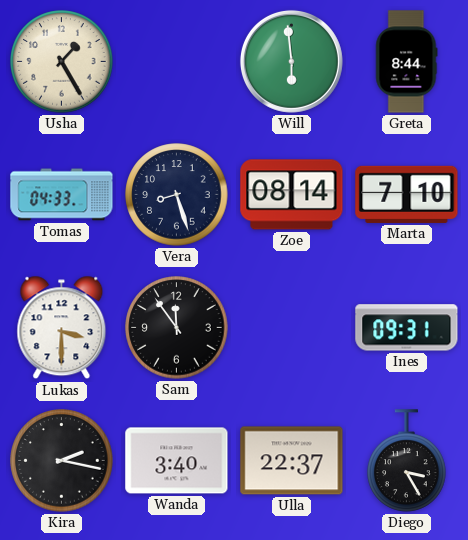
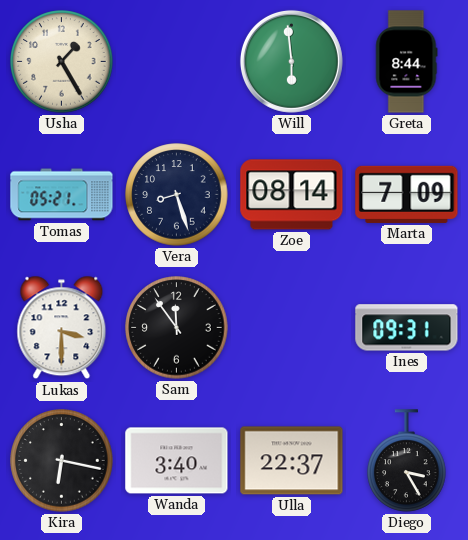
Tomas: 04:33 -> 05:21
Marta: 7:10 -> 7:09
Kira: 2:17 -> 6:17
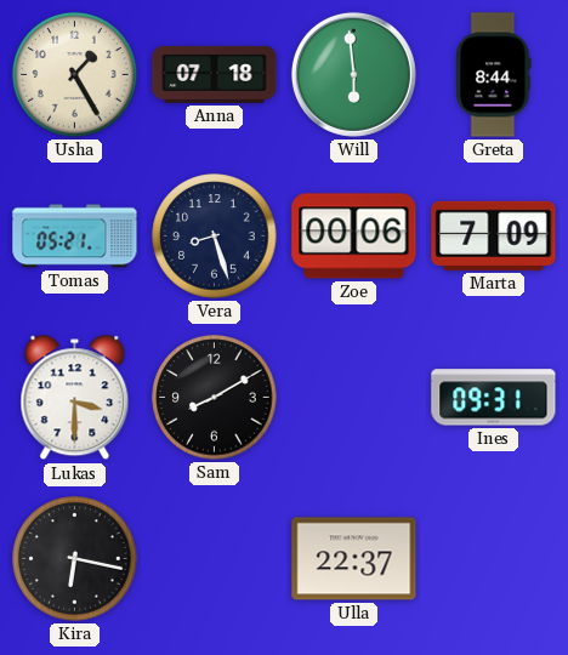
Anna: none -> 07:18
Zoe: 08:14 -> 00:06
Sam: 11:54 -> 8:10
Wanda: 3:40 -> none
Diego: 3:25 -> none
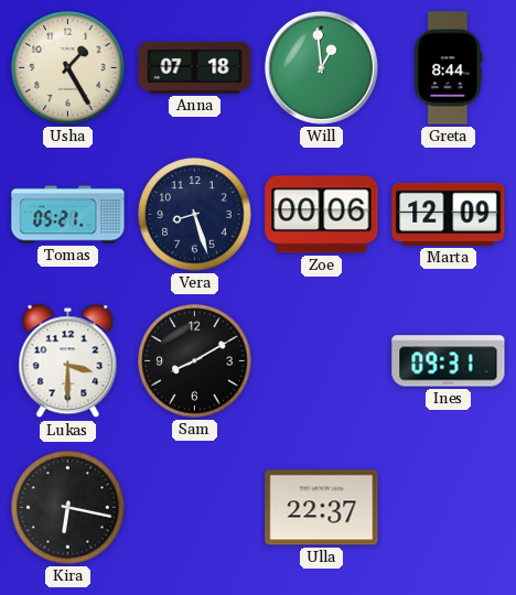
Will: 5:59 -> 12:59
Marta: 7:09 -> 12:09
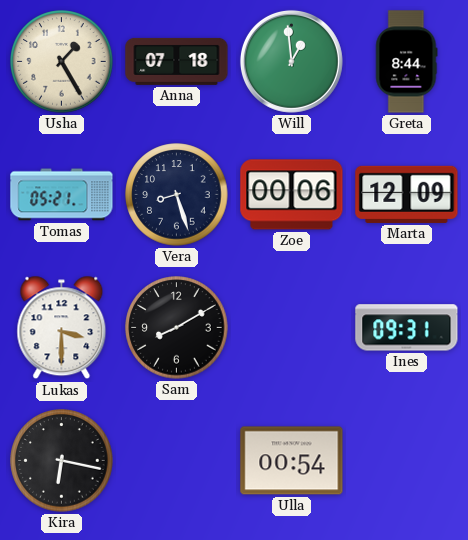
Ulla: 22:37 -> 00:54
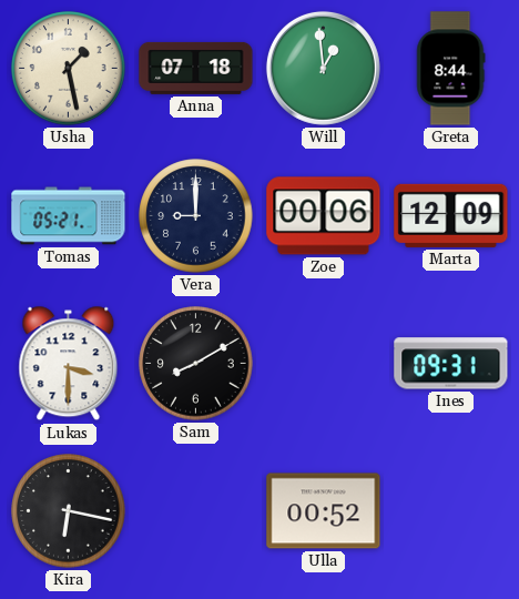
Usha: 1:25 -> 1:28
Vera: 8:27 -> 9:00
Ulla: 00:54 -> 00:52
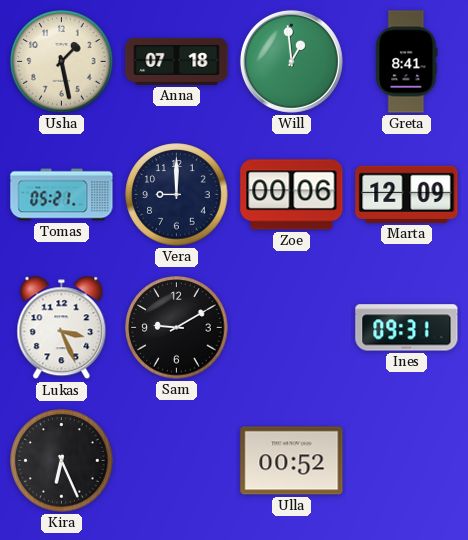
Greta: 8:44 -> 8:41
Lukas: 3:30 -> 3:26
Sam: 8:10 -> 9:10
Kira: 6:17 -> 6:26
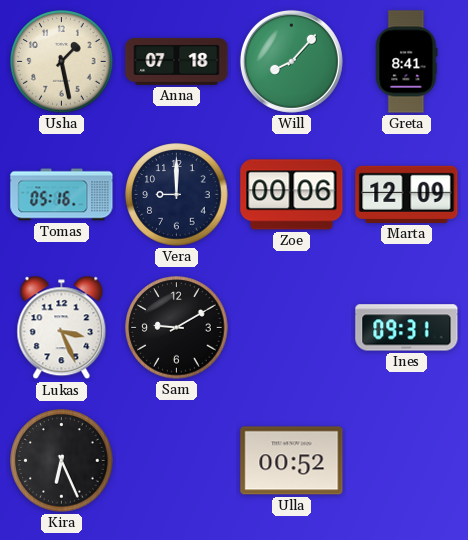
Will: 12:59 -> 8:07
Tomas: 05:21 -> 05:16
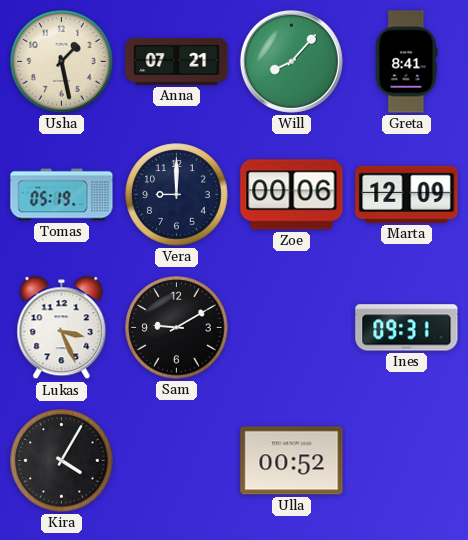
Anna: 07:18 -> 07:21
Tomas: 05:16 -> 05:19
Kira: 6:26 -> 4:05
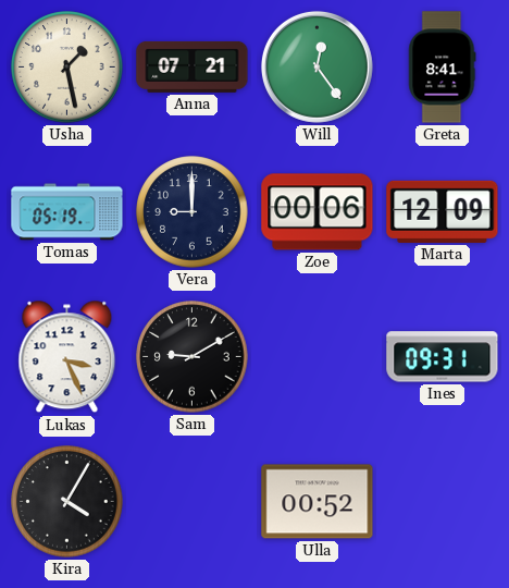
Will: 8:07 -> 12:24
